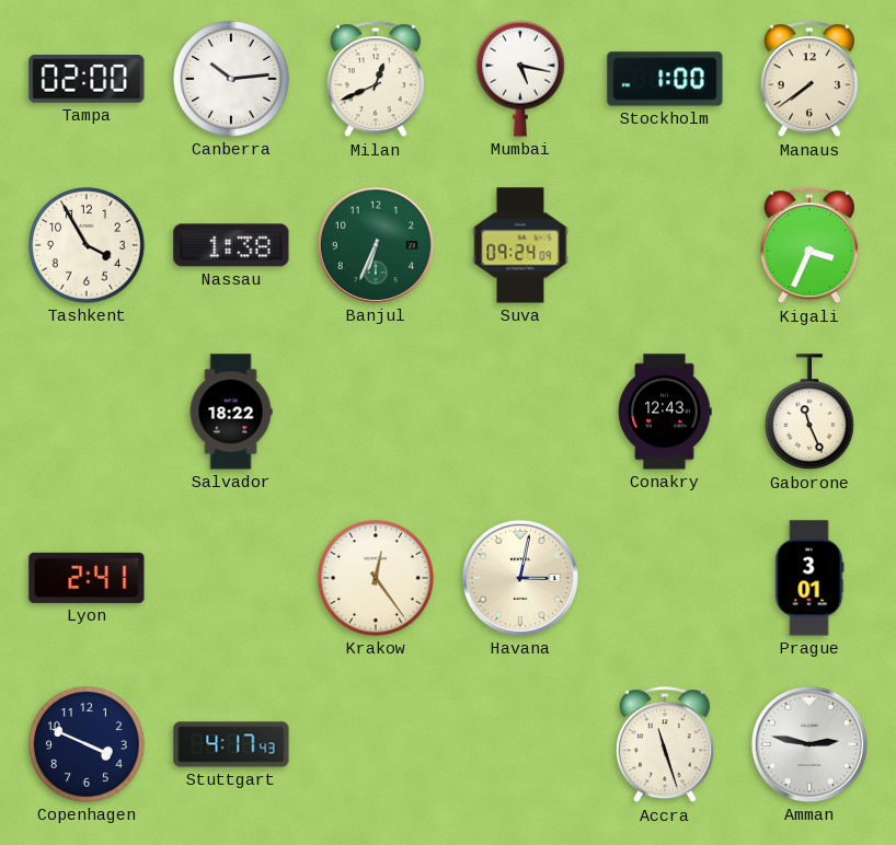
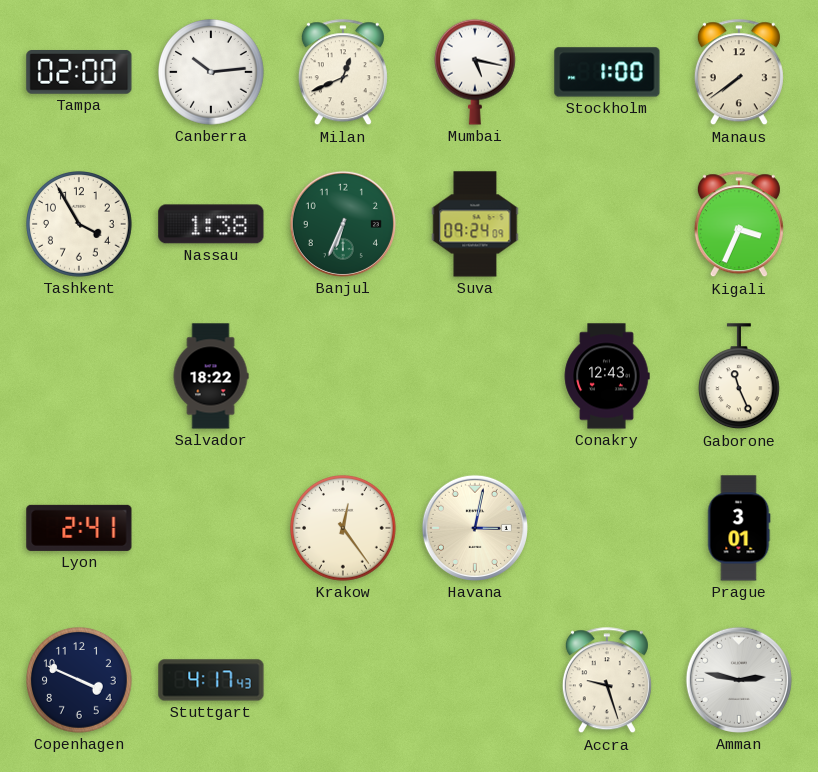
Accra: 11:27 -> 9:27
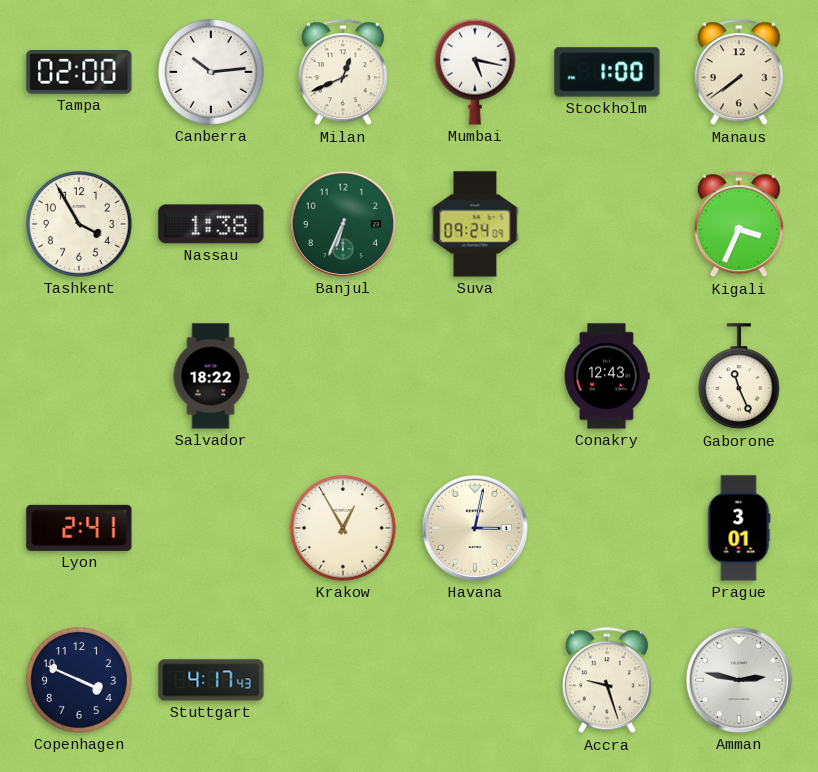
Krakow: 12:24 -> 12:55
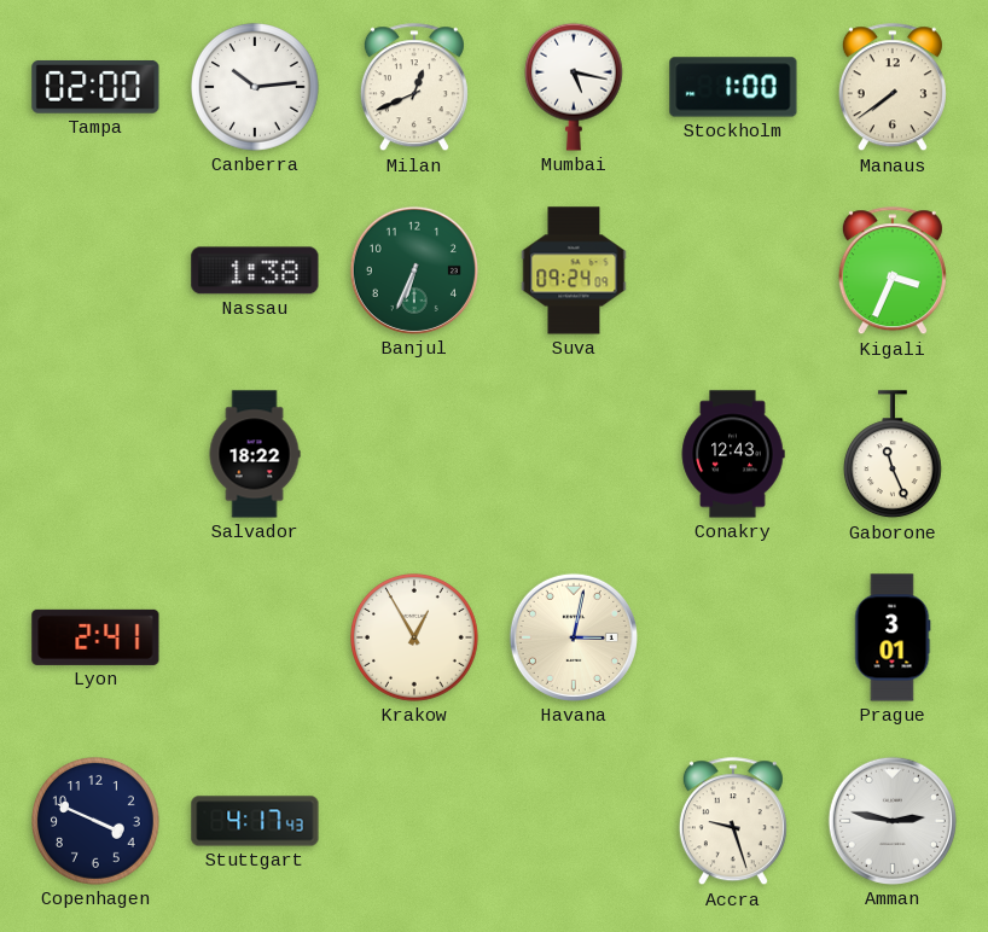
Tashkent: 3:55 -> none
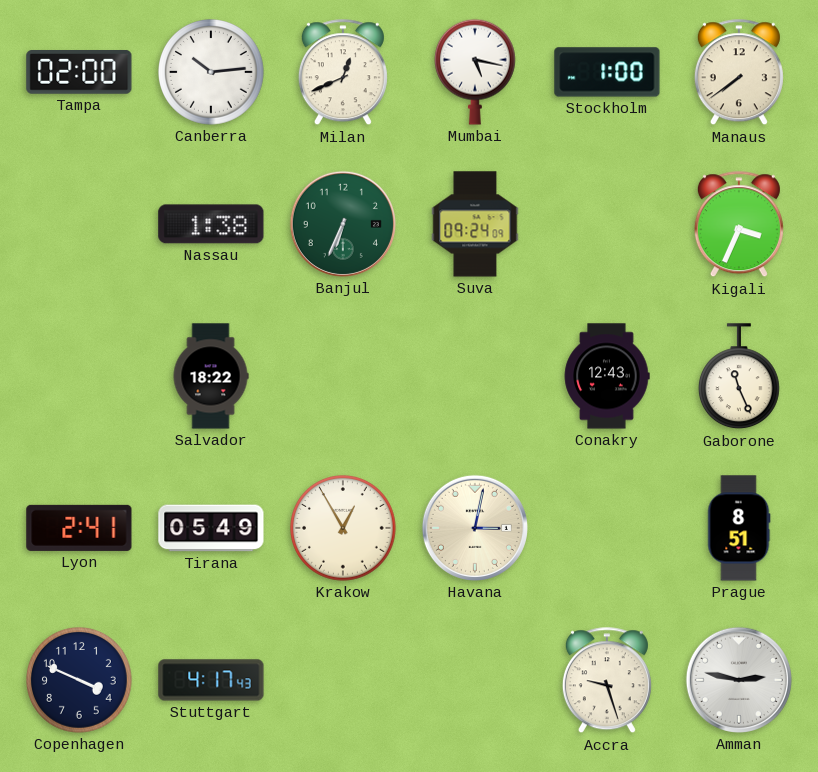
Tirana: none -> 05:49
Prague: 3:01 -> 8:51
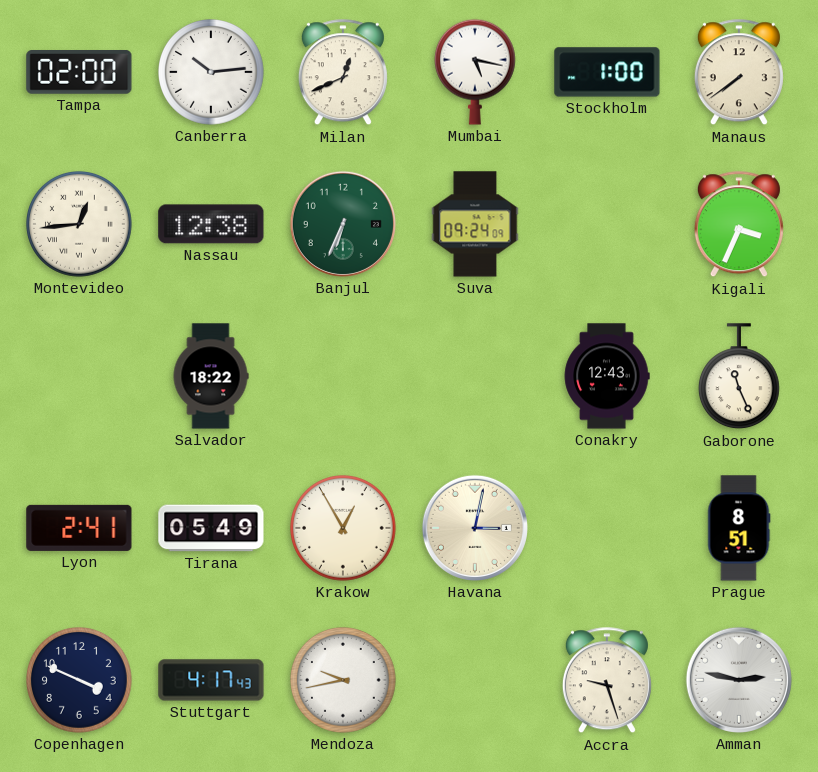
Montevideo: none -> 12:44
Nassau: 1:38 -> 12:38
Mendoza: none -> 9:43
